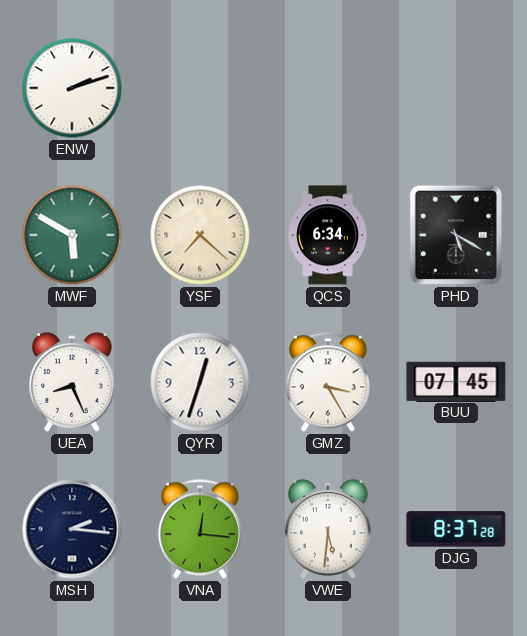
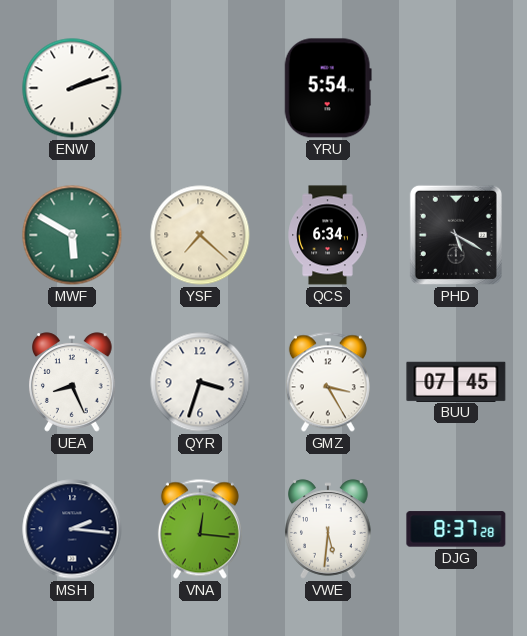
YRU: none -> 5:54
QYR: 12:33 -> 3:33
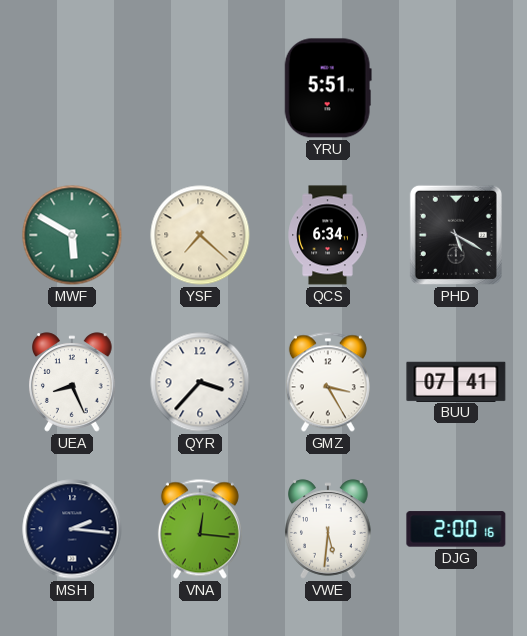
ENW: 2:12 -> none
YRU: 5:54 -> 5:51
QYR: 3:33 -> 3:37
BUU: 07:45 -> 07:41
DJG: 8:37 -> 2:00
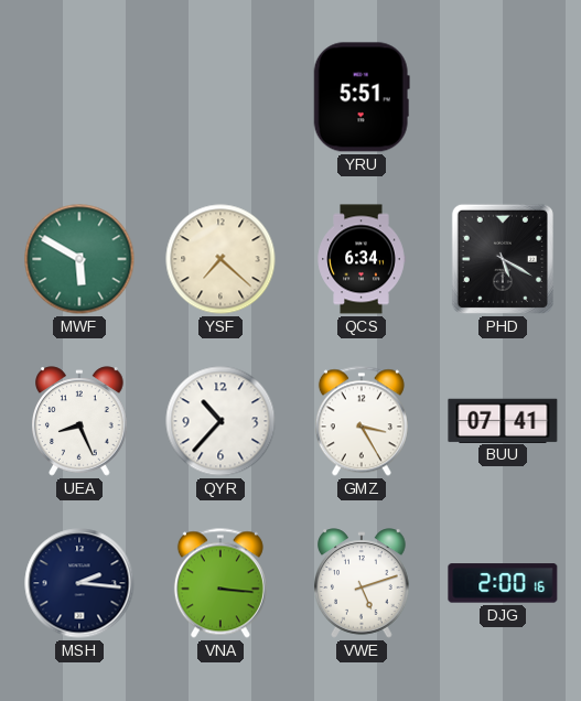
QYR: 3:37 -> 10:37
VNA: 12:16 -> 3:16
VWE: 5:31 -> 5:12
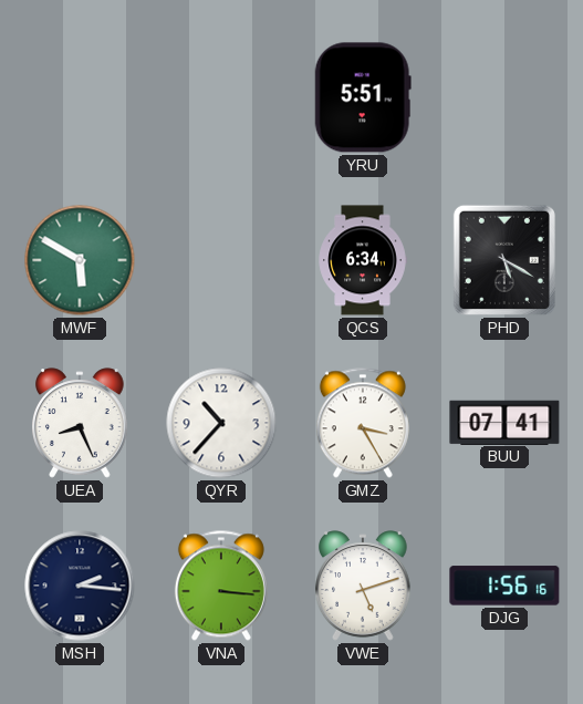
YSF: 7:22 -> none
DJG: 2:00 -> 1:56
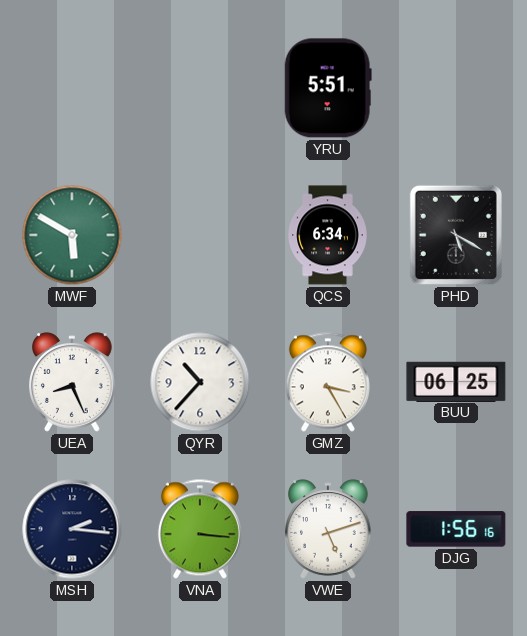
BUU: 07:41 -> 06:25
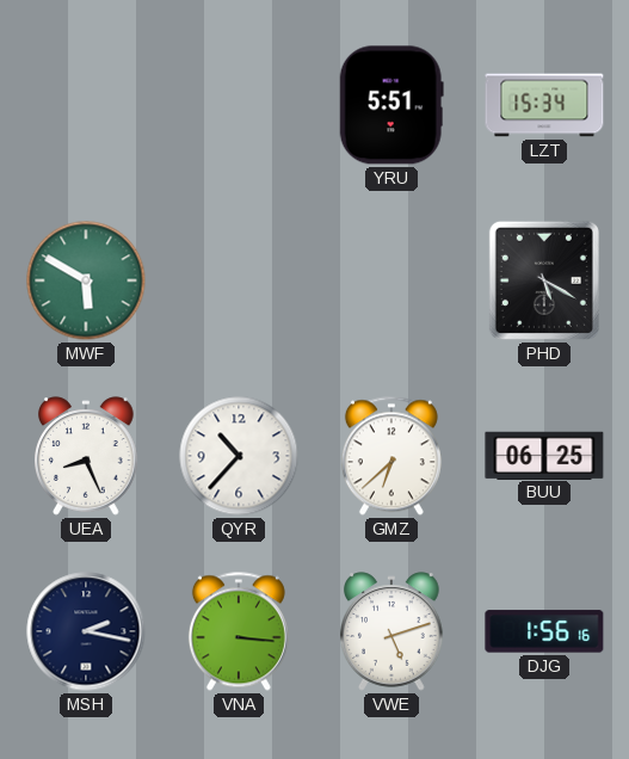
LZT: none -> 15:34
QCS: 6:34 -> none
GMZ: 3:25 -> 6:38
MSH: 2:16 -> 2:17
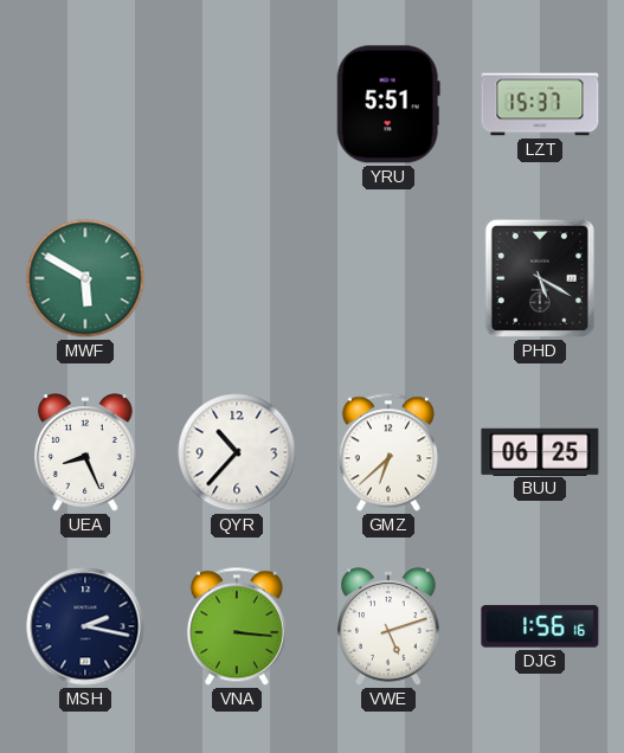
LZT: 15:34 -> 15:37
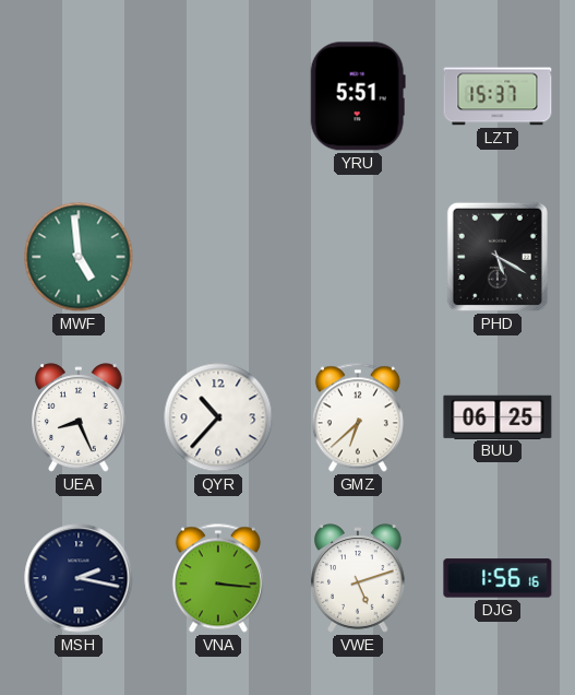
MWF: 5:50 -> 4:59
